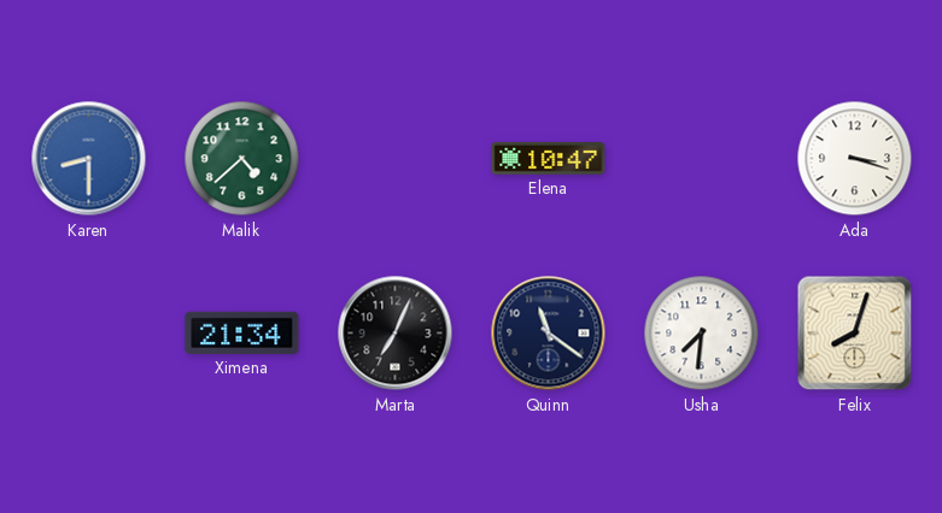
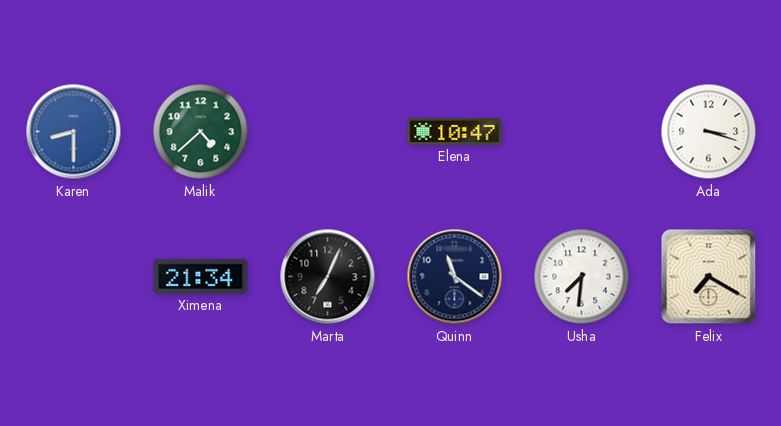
Felix: 8:03 -> 7:20
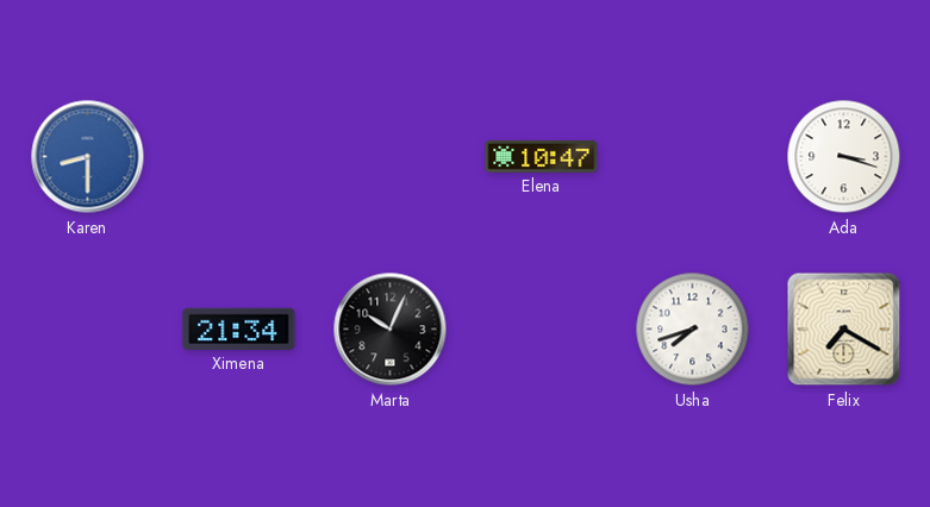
Malik: 4:38 -> none
Marta: 7:04 -> 10:04
Quinn: 11:21 -> none
Usha: 7:31 -> 7:42
